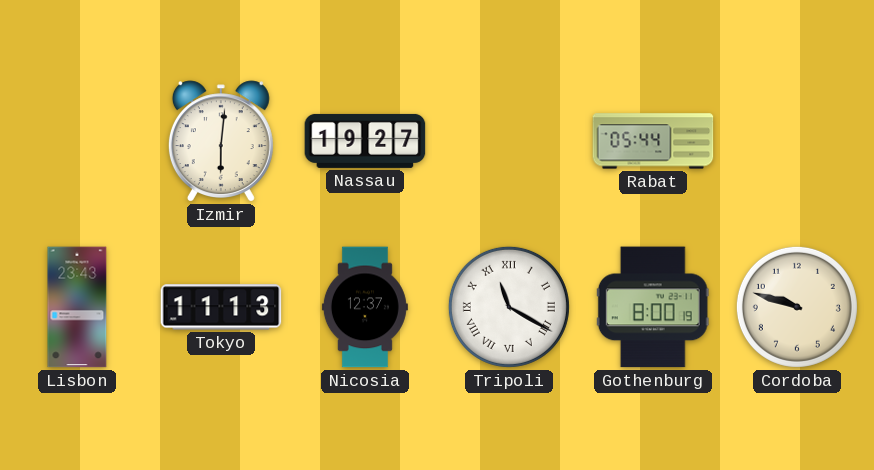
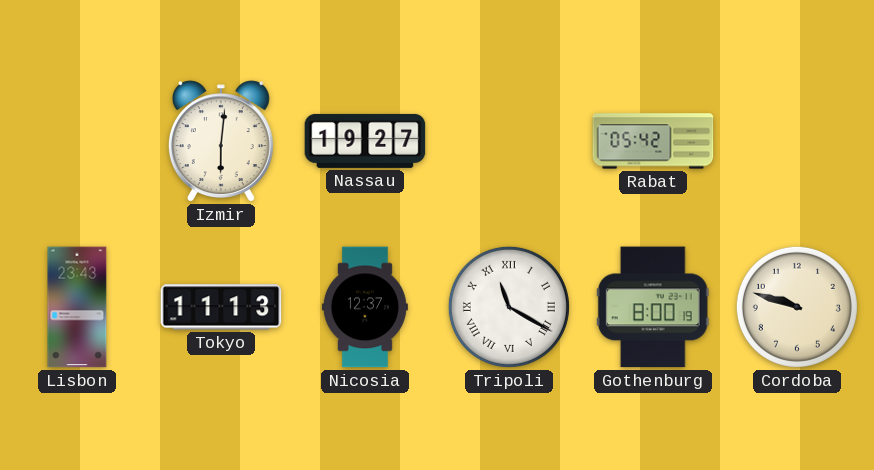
Rabat: 05:44 -> 05:42
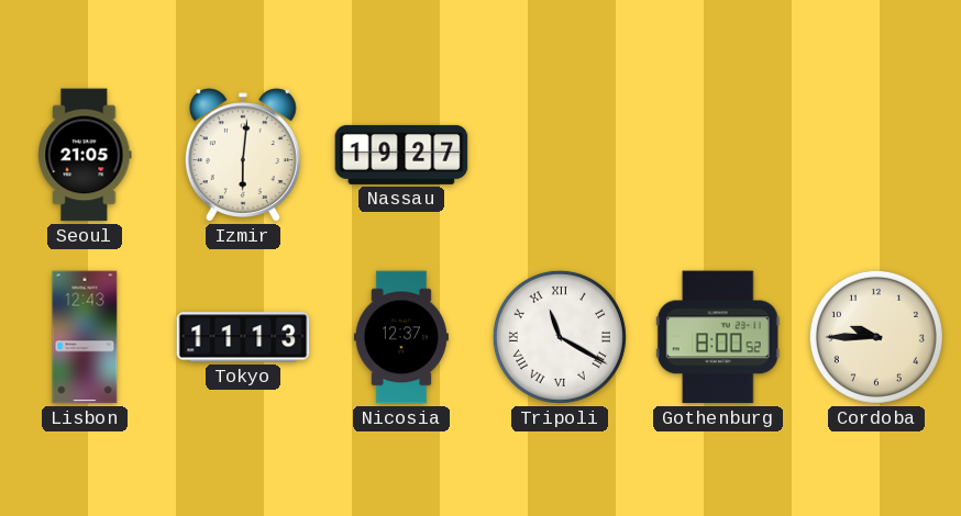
Seoul: none -> 21:05
Rabat: 05:42 -> none
Lisbon: 23:43 -> 12:43
Gothenburg: 8:00:19 -> 8:00:52
Cordoba: 9:48 -> 9:45
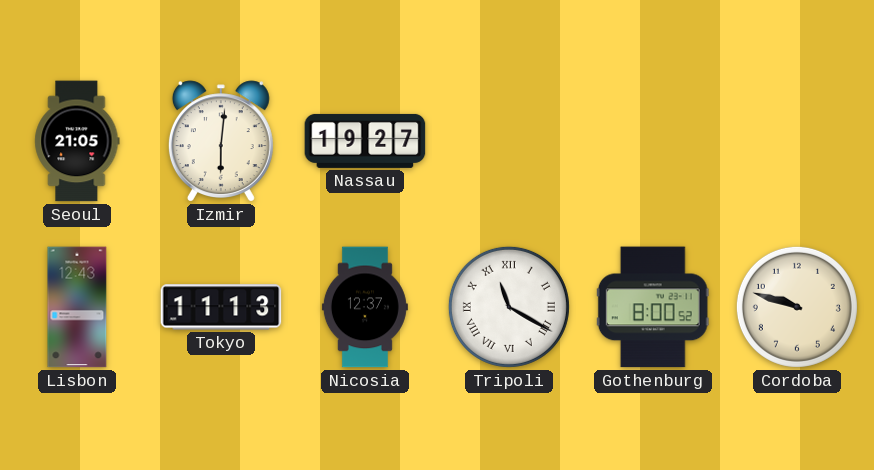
Cordoba: 9:45 -> 9:48
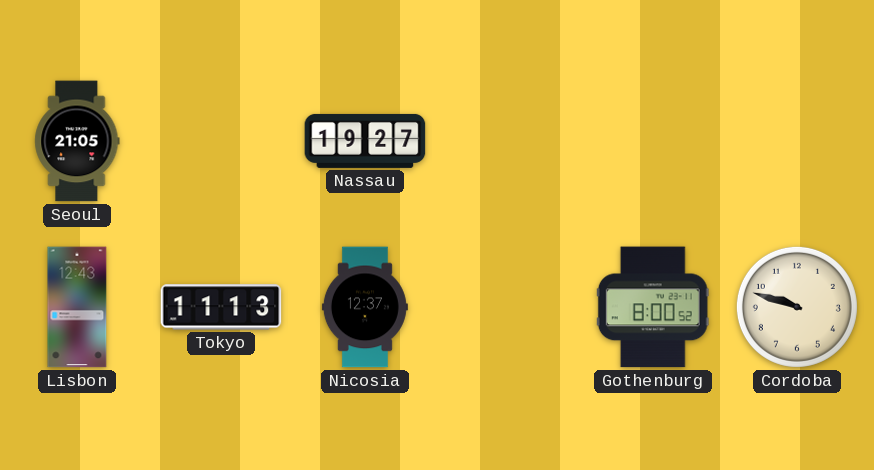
Izmir: 6:01 -> none
Tripoli: 11:20 -> none
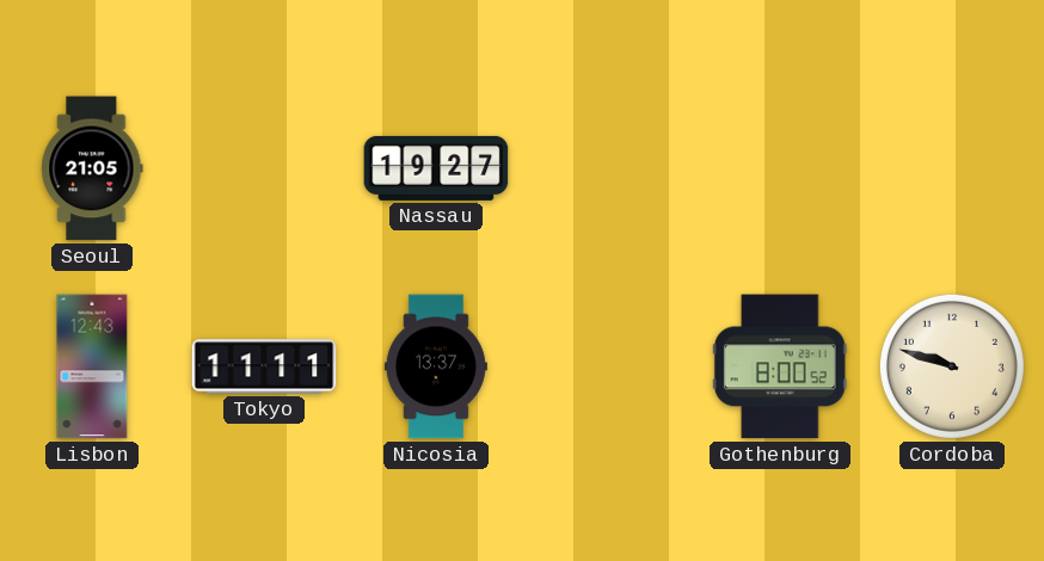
Tokyo: 11:13 -> 11:11
Nicosia: 12:37 -> 13:37
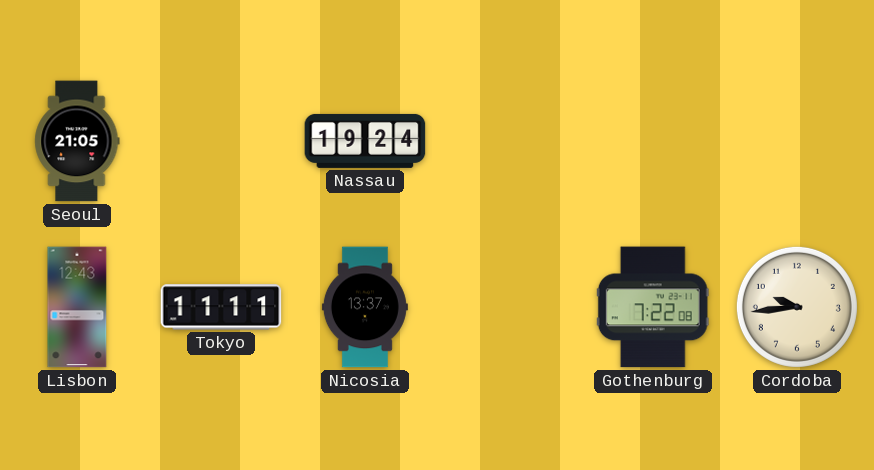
Nassau: 19:27 -> 19:24
Gothenburg: 8:00 -> 7:22
Cordoba: 9:48 -> 9:44
